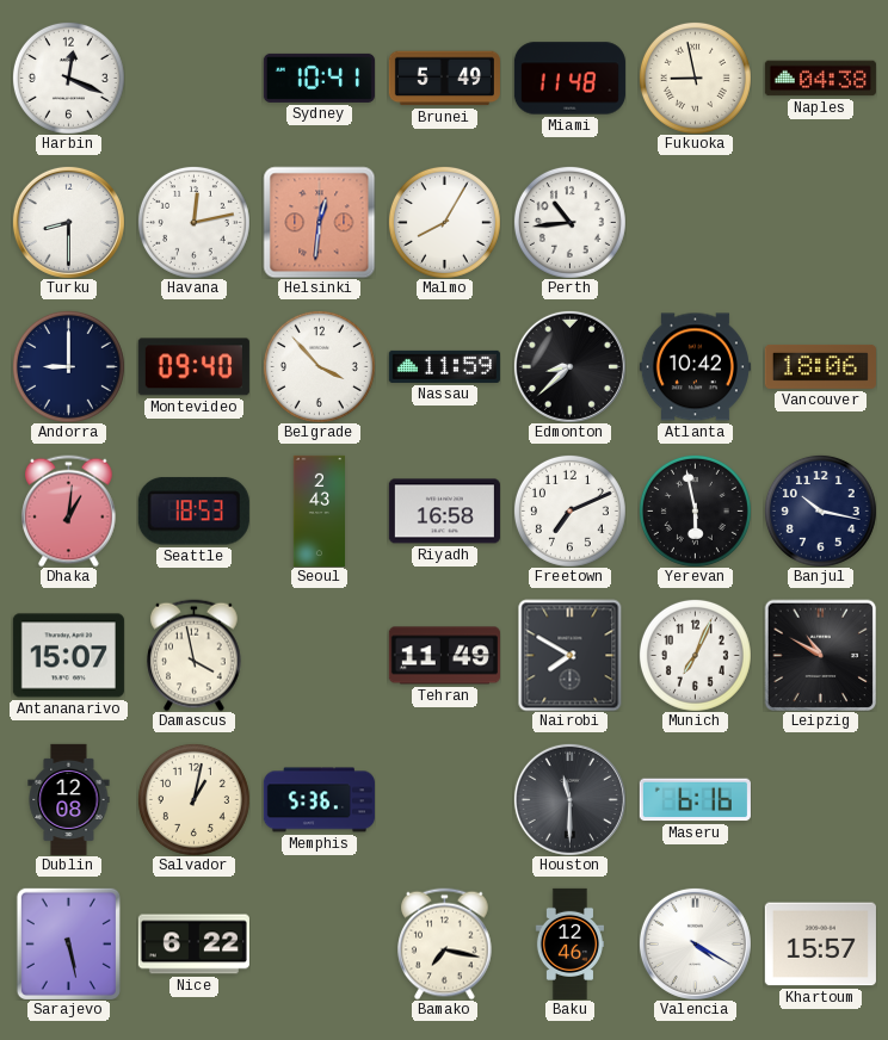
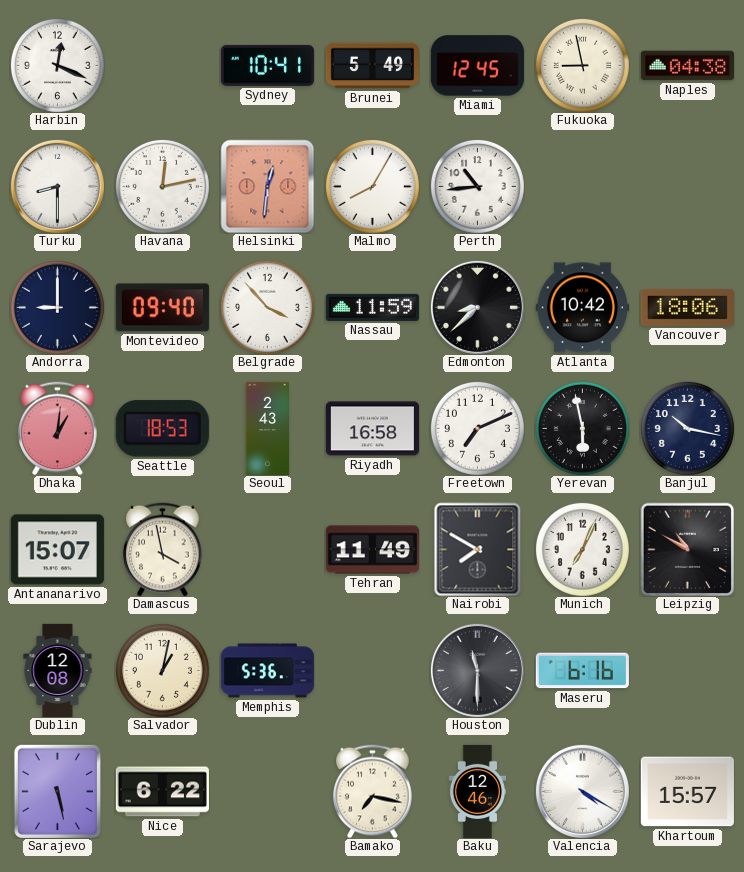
Miami: 11:48 -> 12:45
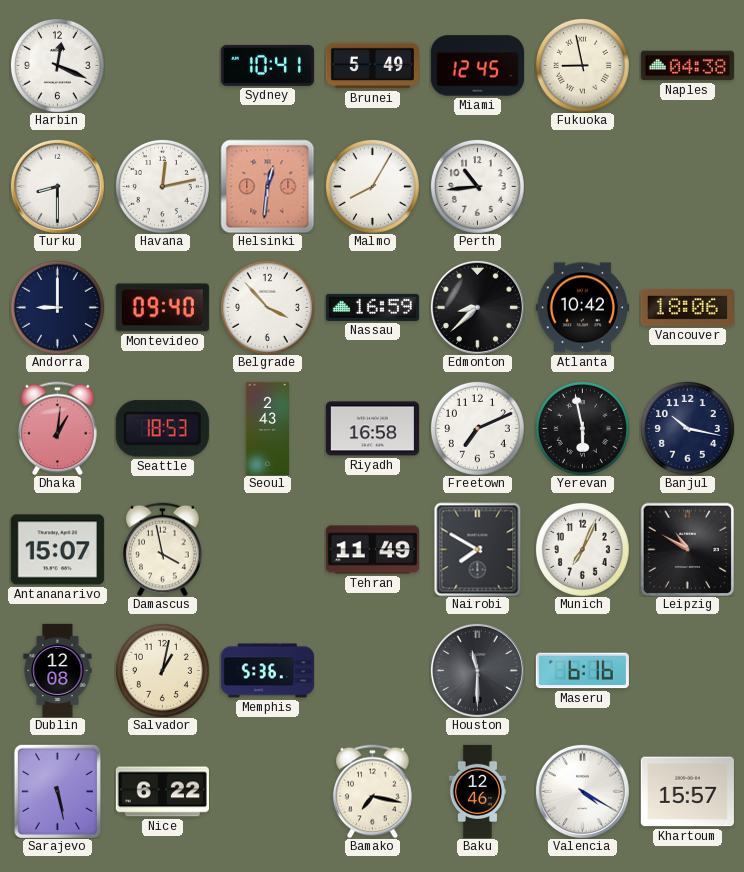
Nassau: 11:59 -> 16:59
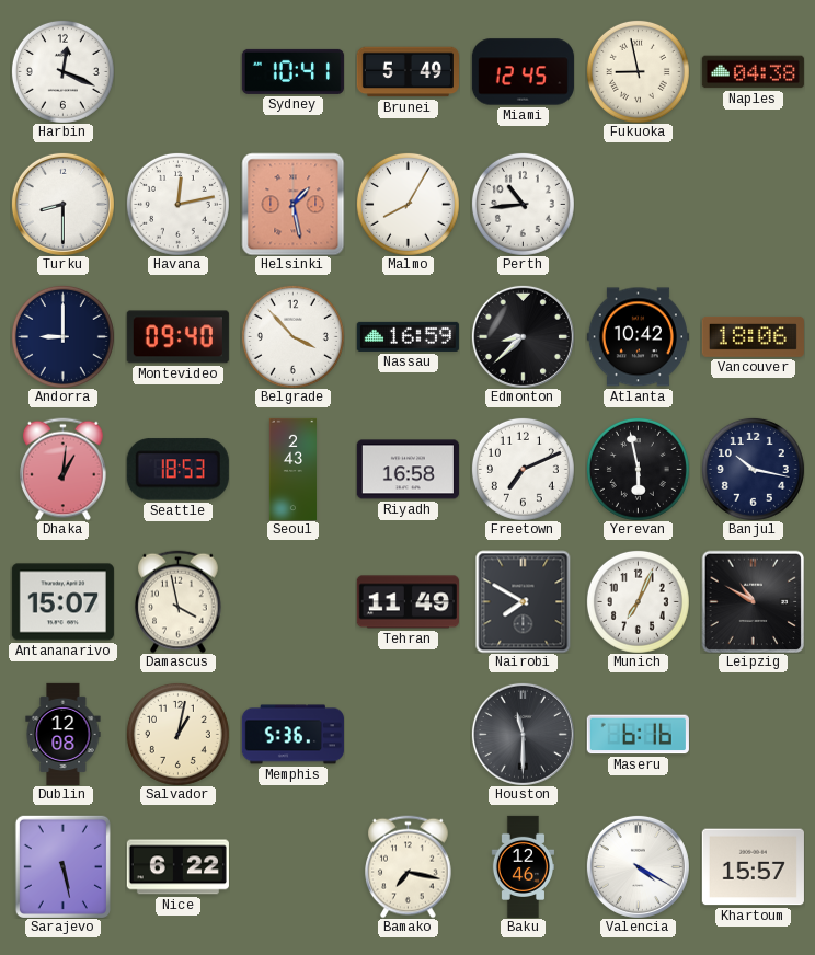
Helsinki: 12:31 -> 1:28
